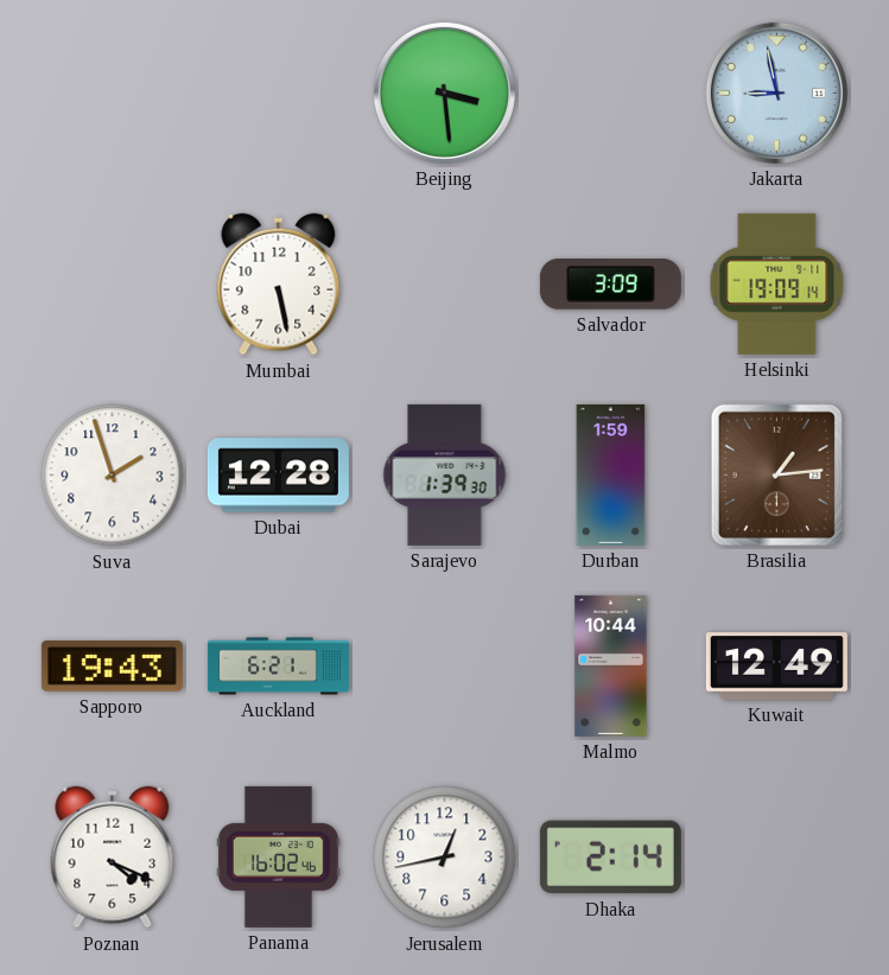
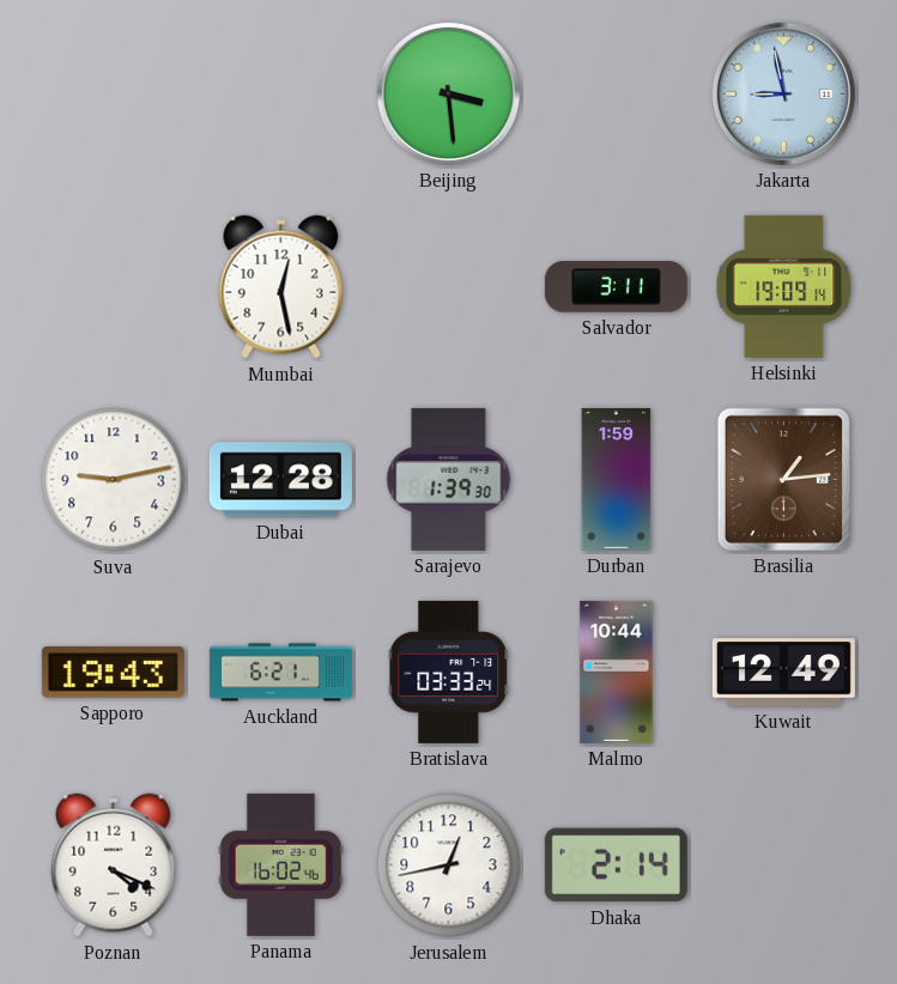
Mumbai: 5:28 -> 12:28
Salvador: 3:09 -> 3:11
Suva: 1:57 -> 9:13
Bratislava: none -> 03:33
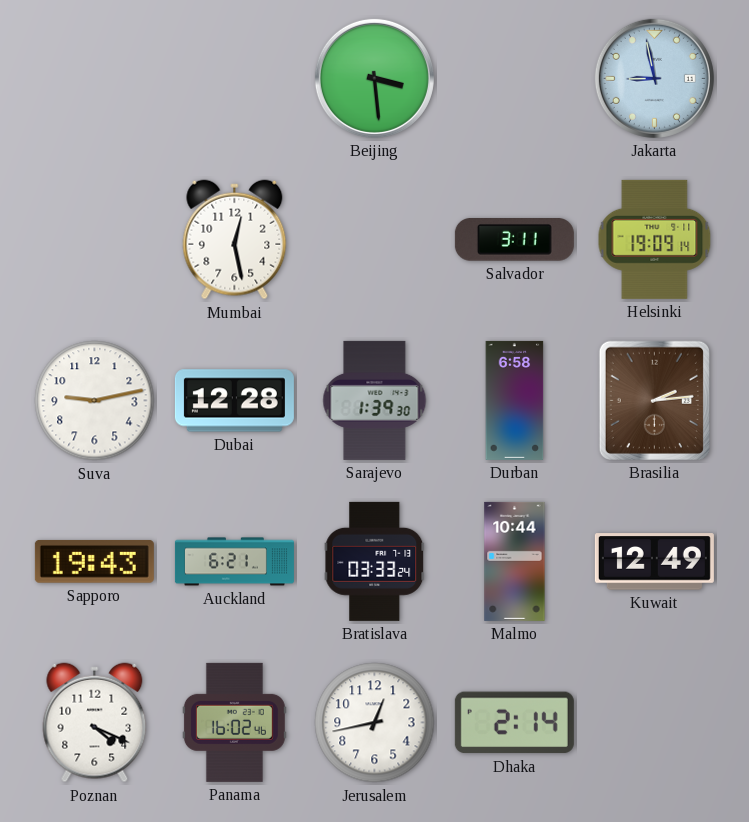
Durban: 1:59 -> 6:58
Brasilia: 1:14 -> 2:14
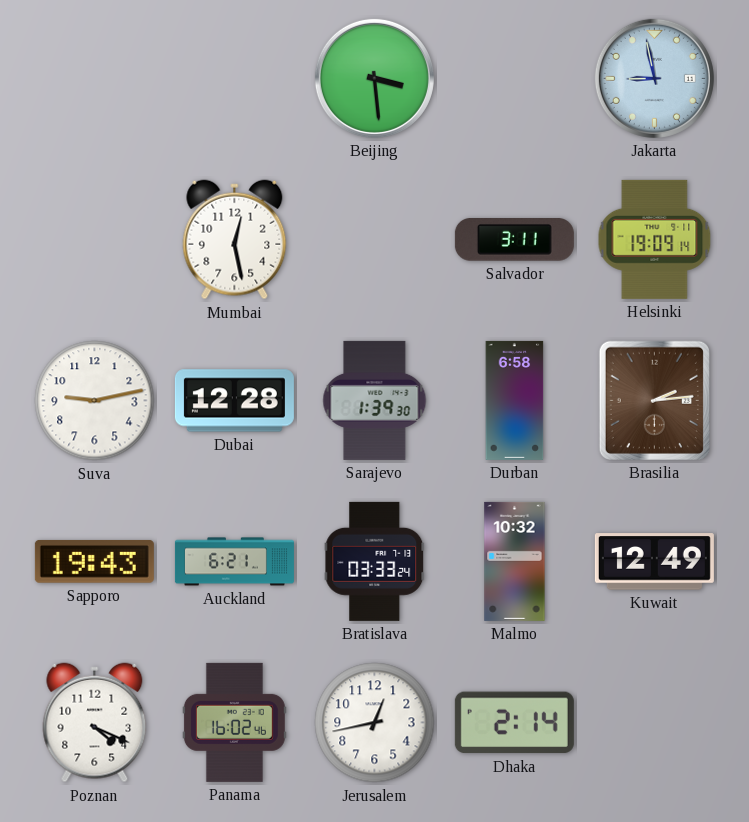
Malmo: 10:44 -> 10:32
